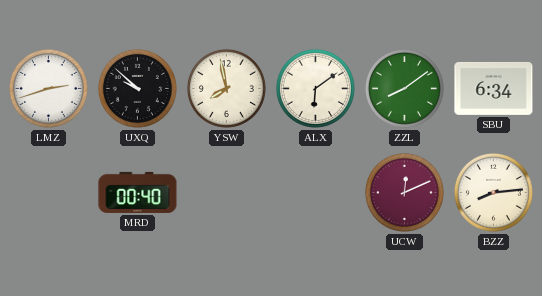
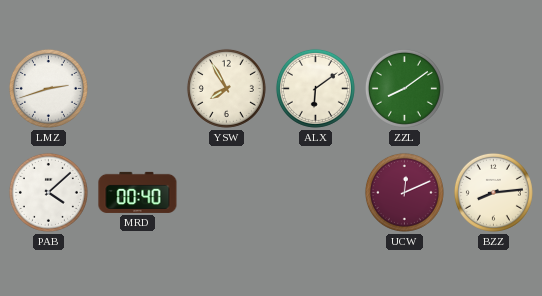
UXQ: 9:52 -> none
YSW: 7:58 -> 7:55
SBU: 6:34 -> none
PAB: none -> 4:08
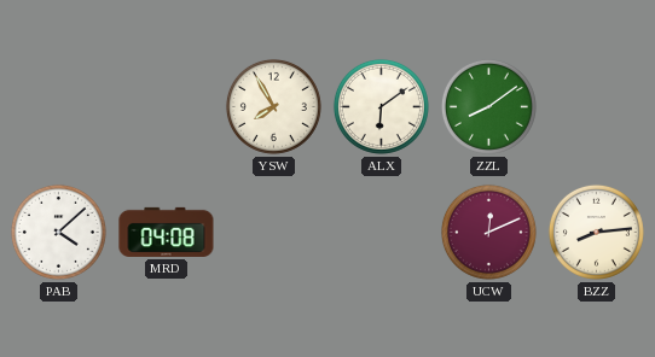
LMZ: 2:42 -> none
MRD: 00:40 -> 04:08
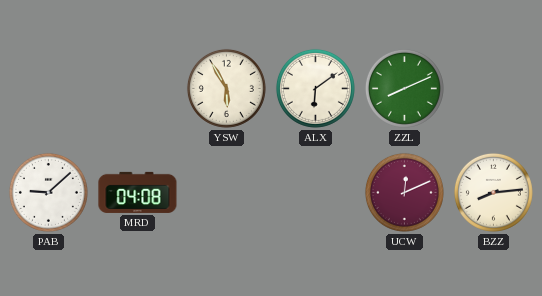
YSW: 7:55 -> 5:55
ZZL: 8:09 -> 8:11
PAB: 4:08 -> 9:08
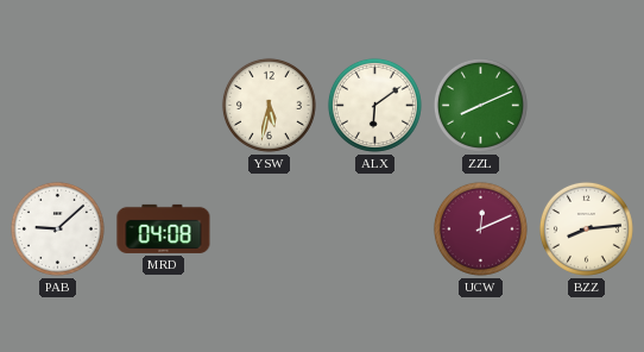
YSW: 5:55 -> 5:32
